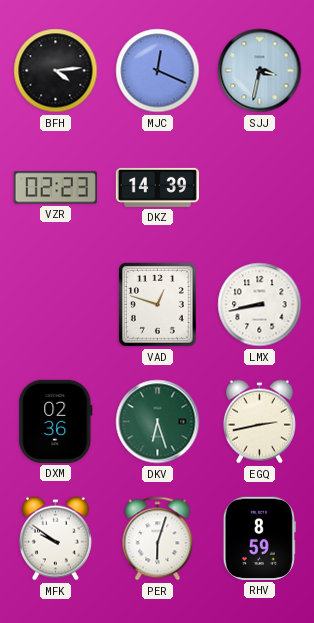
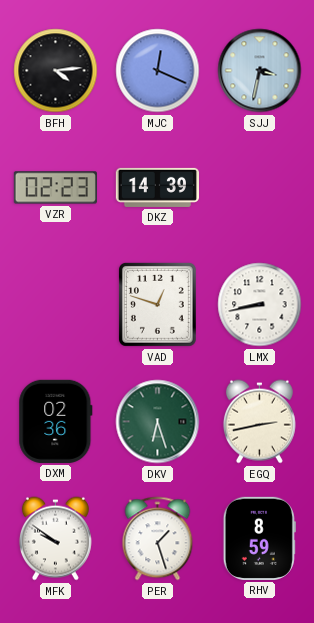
PER: 6:03 -> 1:27
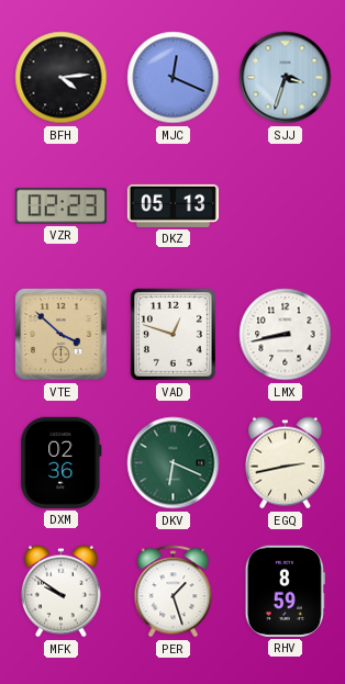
SJJ: 3:32 -> 3:33
DKZ: 14:39 -> 05:13
VTE: none -> 3:52
DKV: 6:27 -> 6:19
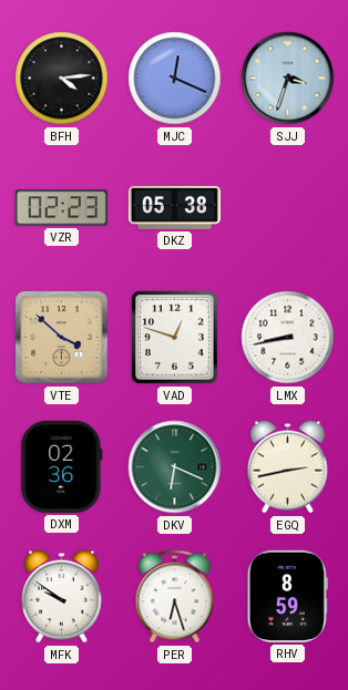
DKZ: 05:13 -> 05:38
PER: 1:27 -> 6:27
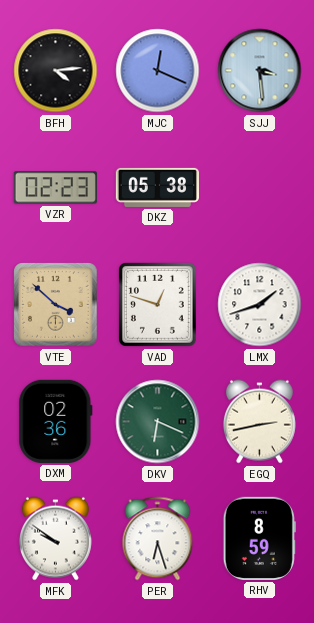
SJJ: 3:33 -> 3:29
LMX: 8:43 -> 1:42
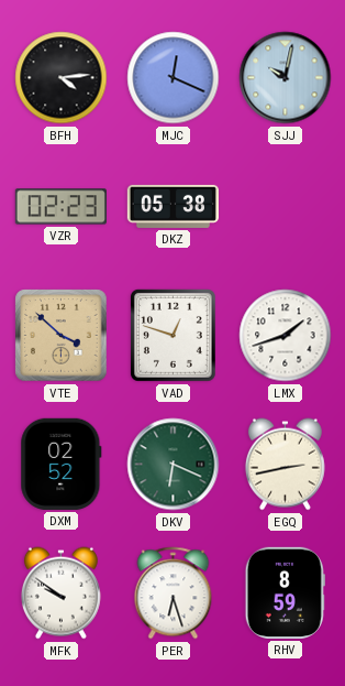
SJJ: 3:29 -> 10:02
DXM: 02:36 -> 02:52
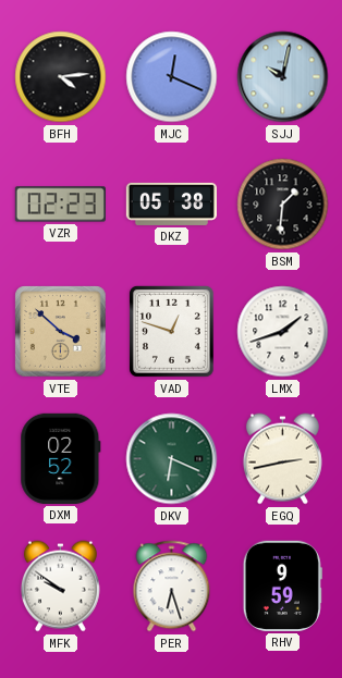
BSM: none -> 1:31
RHV: 8:59 -> 9:59
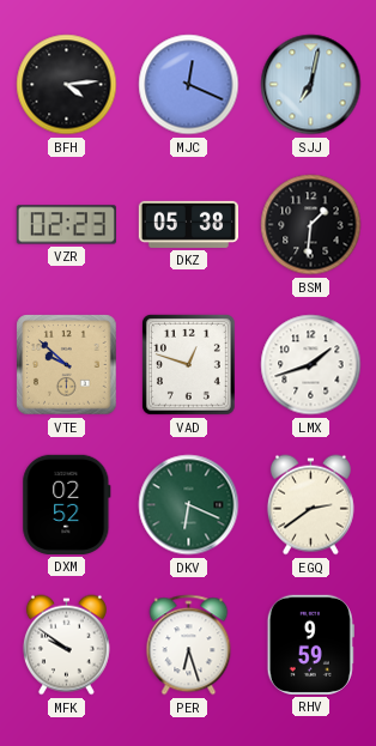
SJJ: 10:02 -> 7:02
VTE: 3:52 -> 9:52
EGQ: 2:43 -> 2:39
